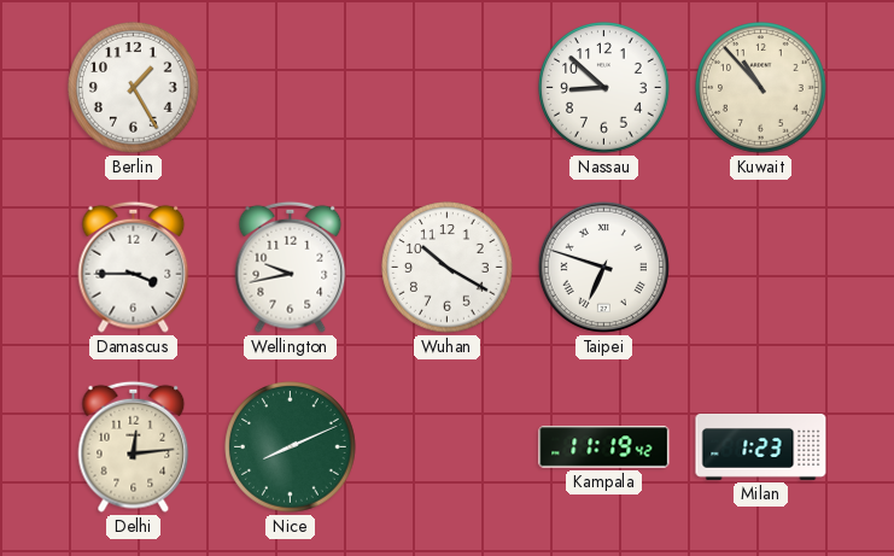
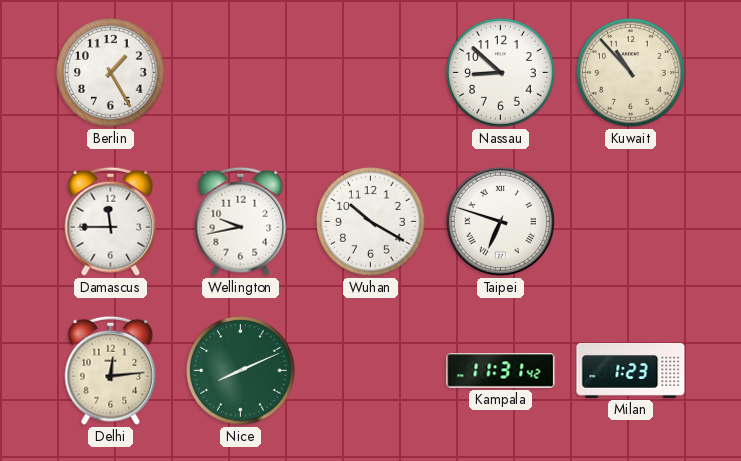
Damascus: 3:45 -> 11:45
Kampala: 11:19 -> 11:31
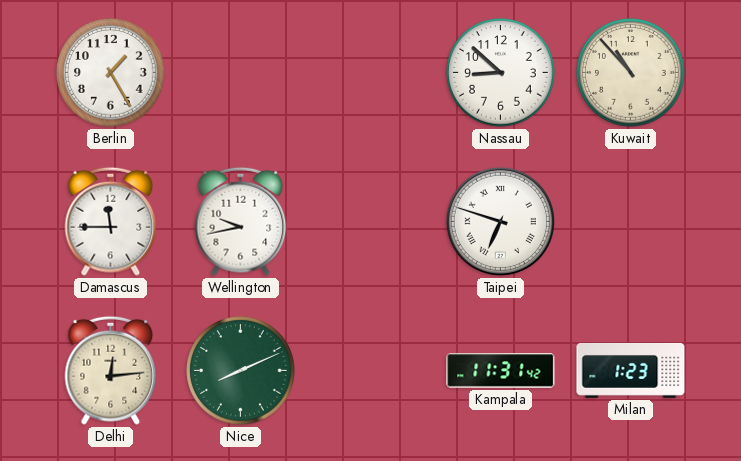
Wuhan: 10:20 -> none
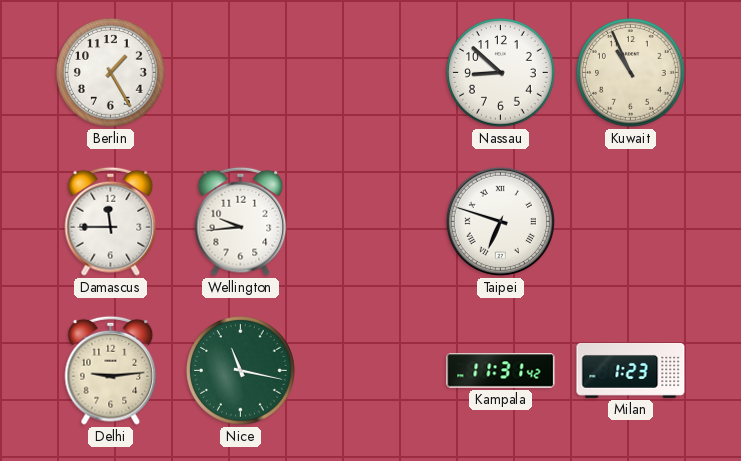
Kuwait: 10:53 -> 10:56
Wellington: 9:43 -> 9:44
Delhi: 12:14 -> 9:14
Nice: 8:11 -> 11:17
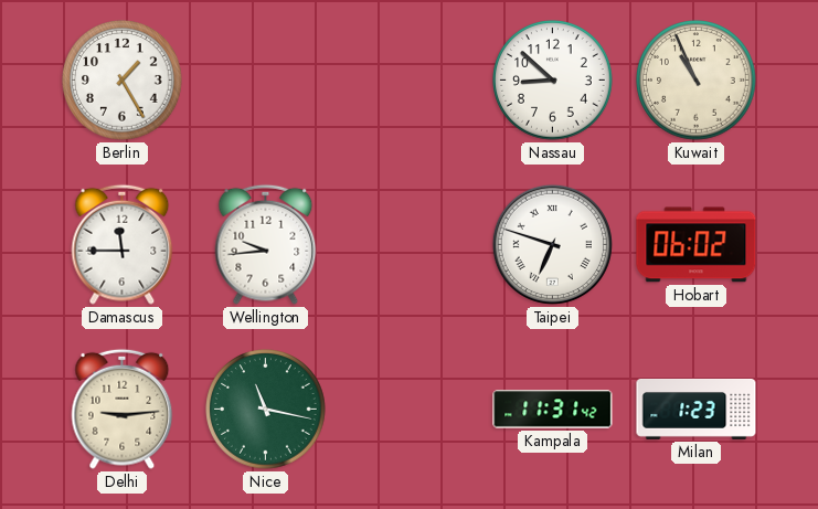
Hobart: none -> 06:02
